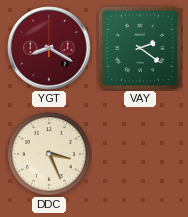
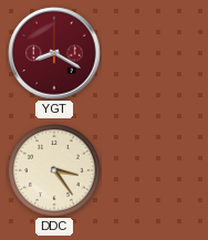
VAY: 2:21 -> none
DDC: 3:26 -> 3:24
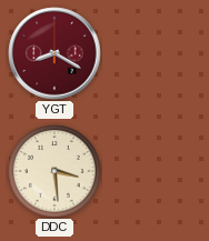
DDC: 3:24 -> 3:29
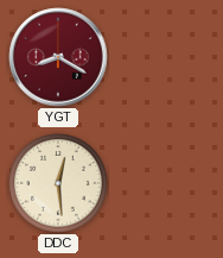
DDC: 3:29 -> 12:29
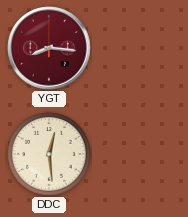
YGT: 8:20 -> 8:16
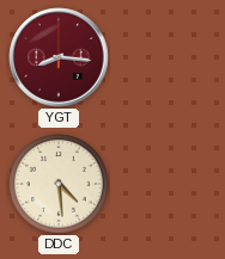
DDC: 12:29 -> 4:29
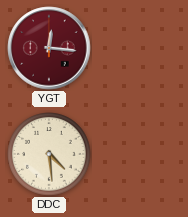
YGT: 8:16 -> 12:16
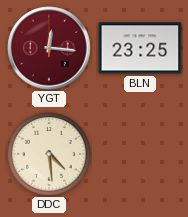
BLN: none -> 23:25
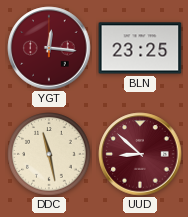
DDC: 4:29 -> 11:28
UUD: none -> 8:52
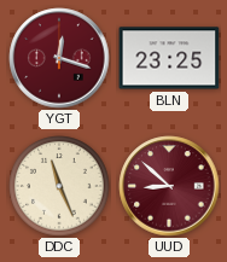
YGT: 12:16 -> 12:18
DDC: 11:28 -> 11:26
